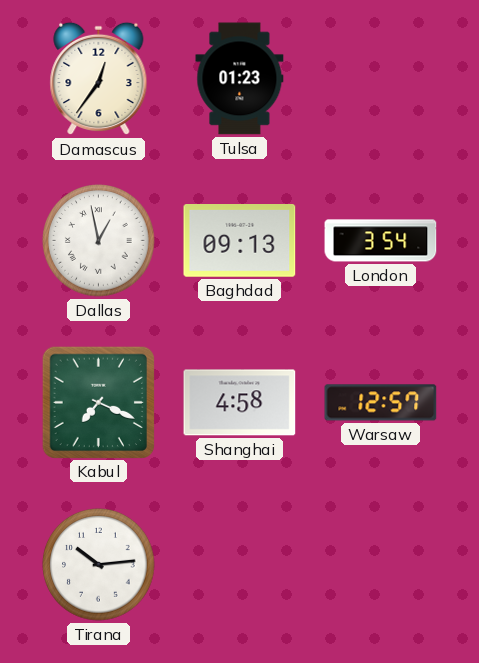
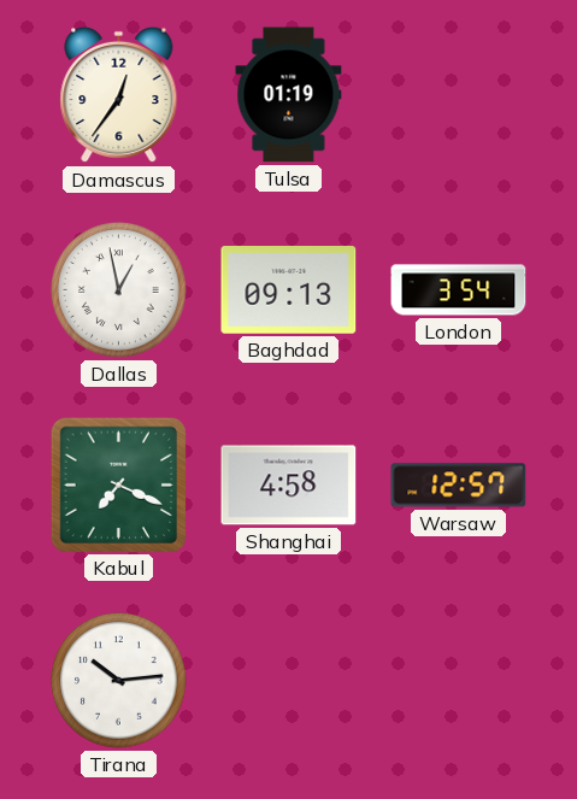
Tulsa: 01:23 -> 01:19
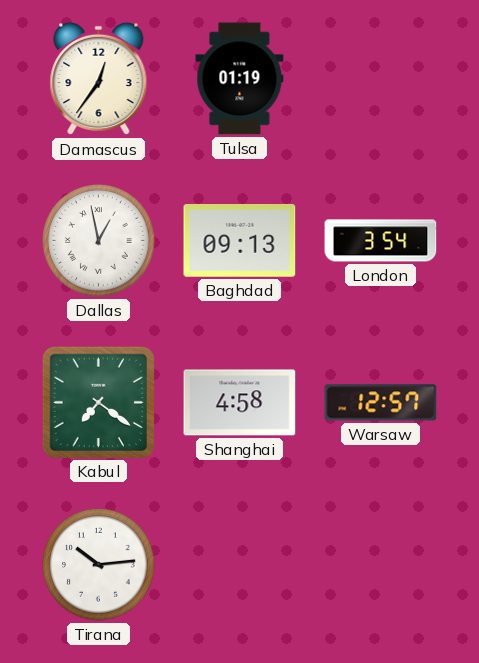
Kabul: 7:19 -> 7:21
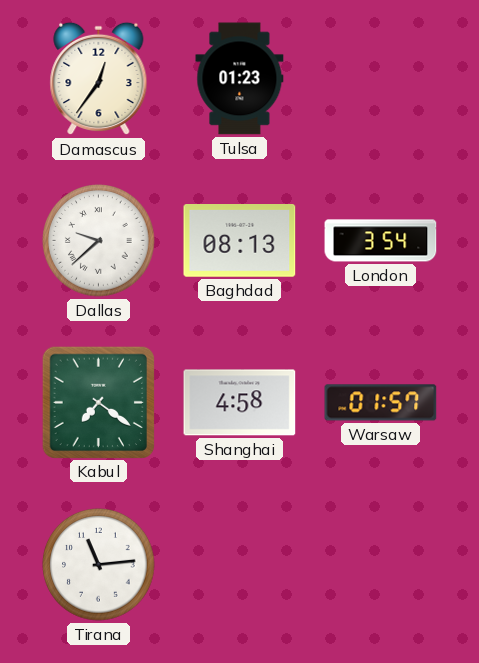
Tulsa: 01:19 -> 01:23
Dallas: 12:58 -> 9:38
Baghdad: 09:13 -> 08:13
Warsaw: 12:57 -> 01:57
Tirana: 10:14 -> 11:14
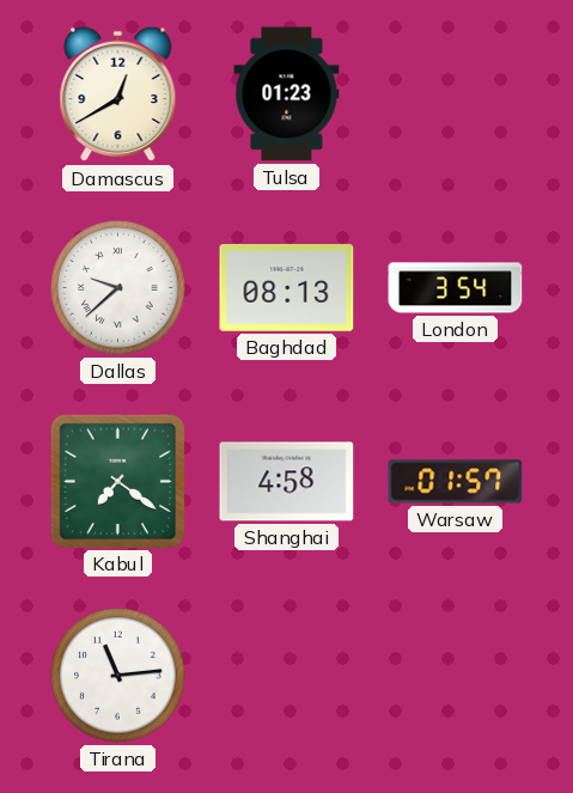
Damascus: 12:36 -> 12:40
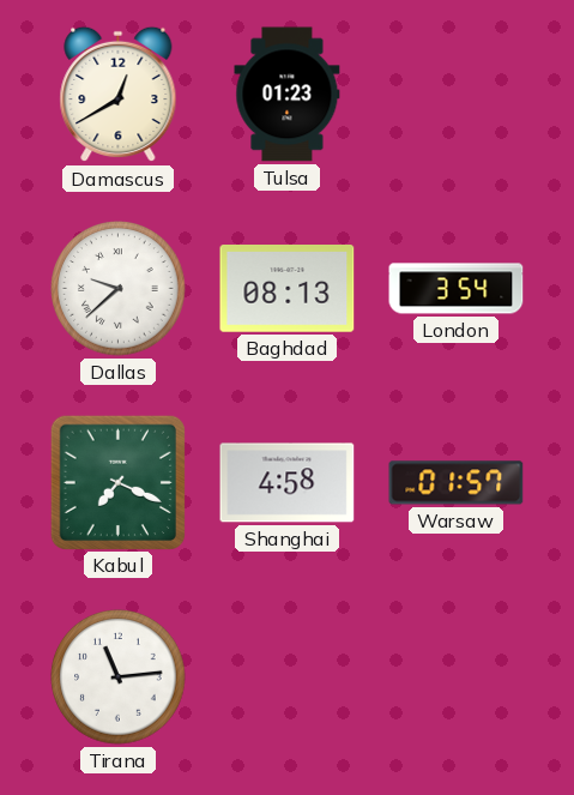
Kabul: 7:21 -> 7:19
